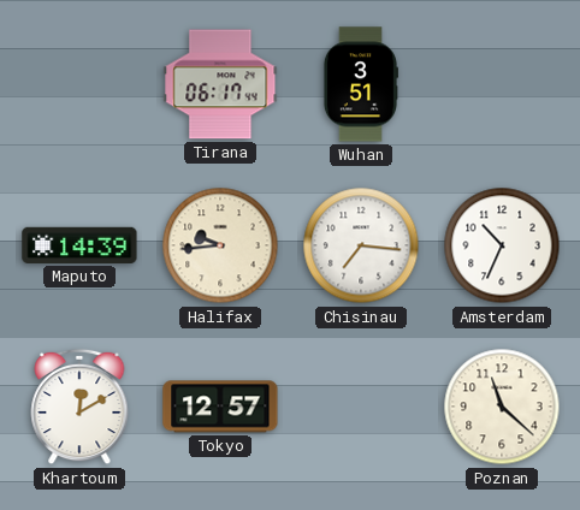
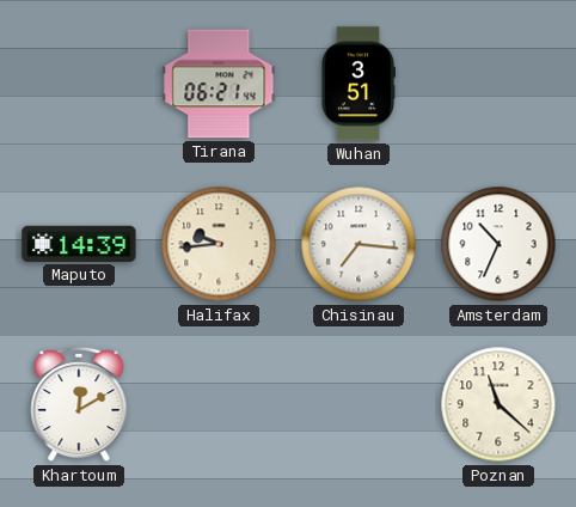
Tirana: 06:17 -> 06:21
Tokyo: 12:57 -> none
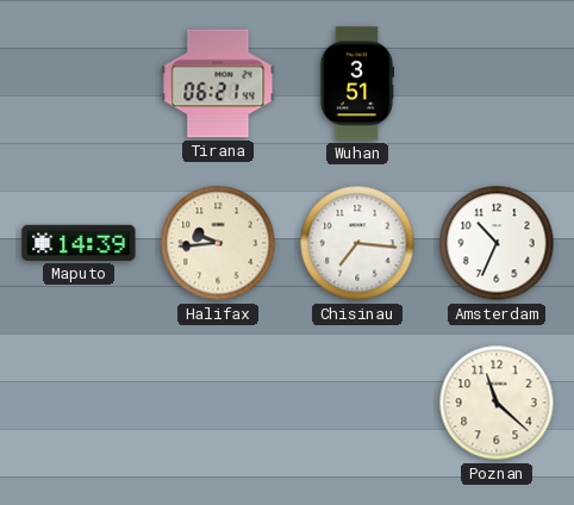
Khartoum: 12:10 -> none
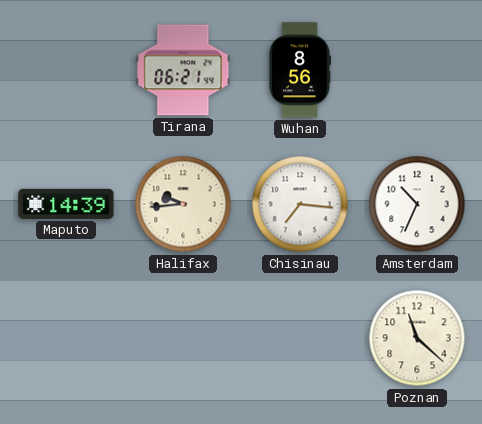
Wuhan: 3:51 -> 8:56
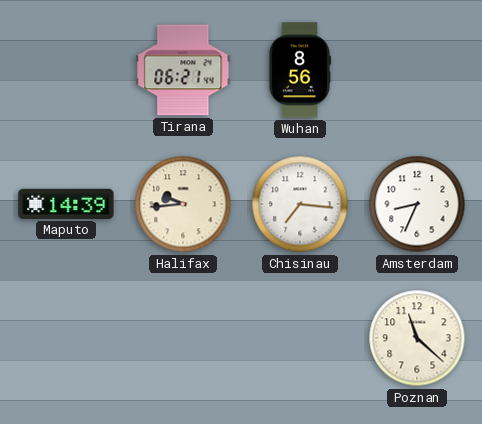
Amsterdam: 10:34 -> 8:34
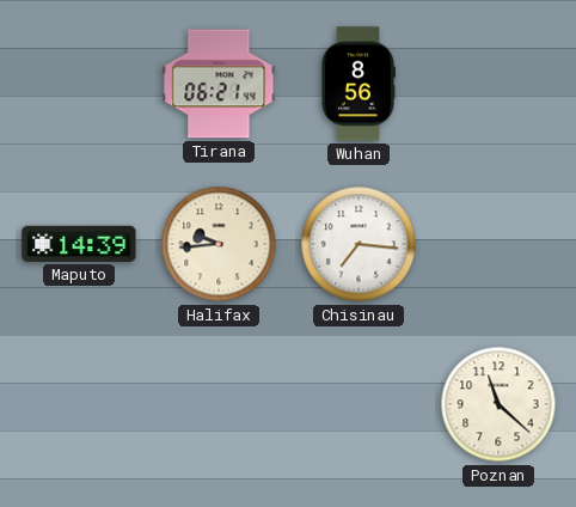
Amsterdam: 8:34 -> none
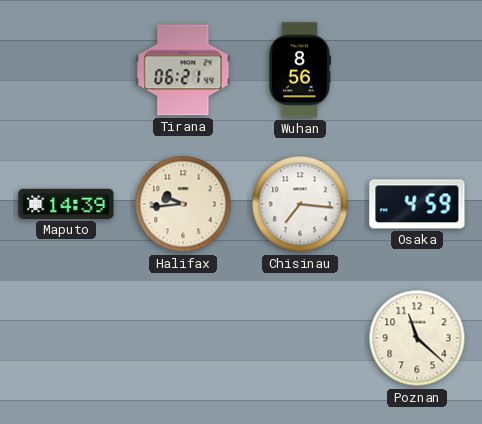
Osaka: none -> 4:59
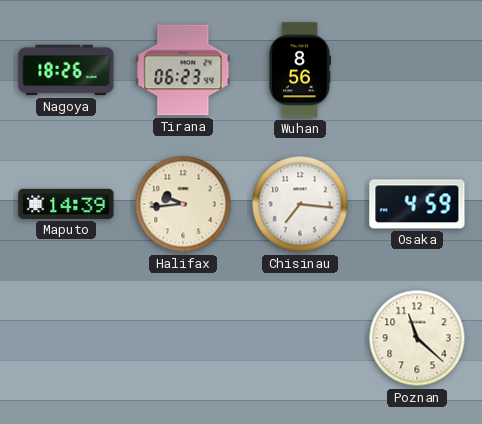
Nagoya: none -> 18:26
Tirana: 06:21 -> 06:23
